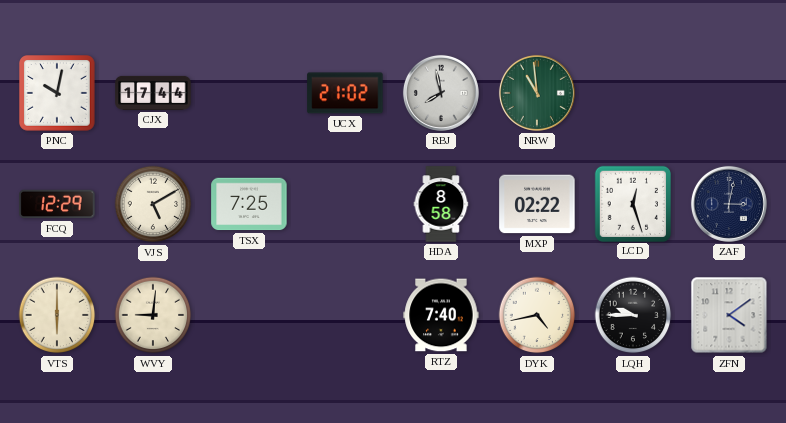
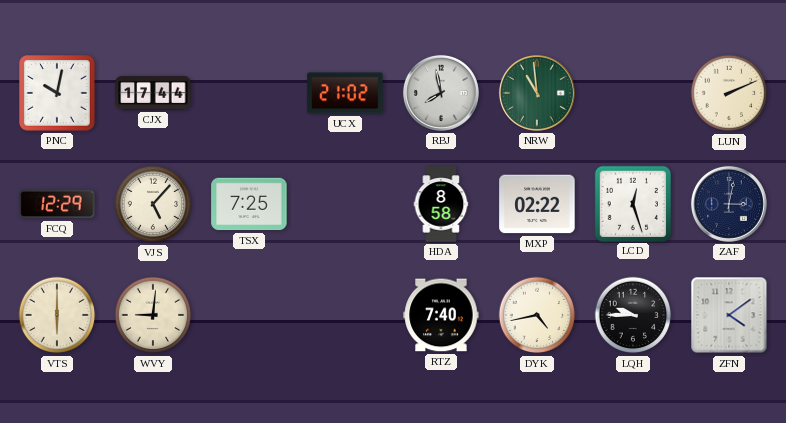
LUN: none -> 2:11
VJS: 5:10 -> 5:07
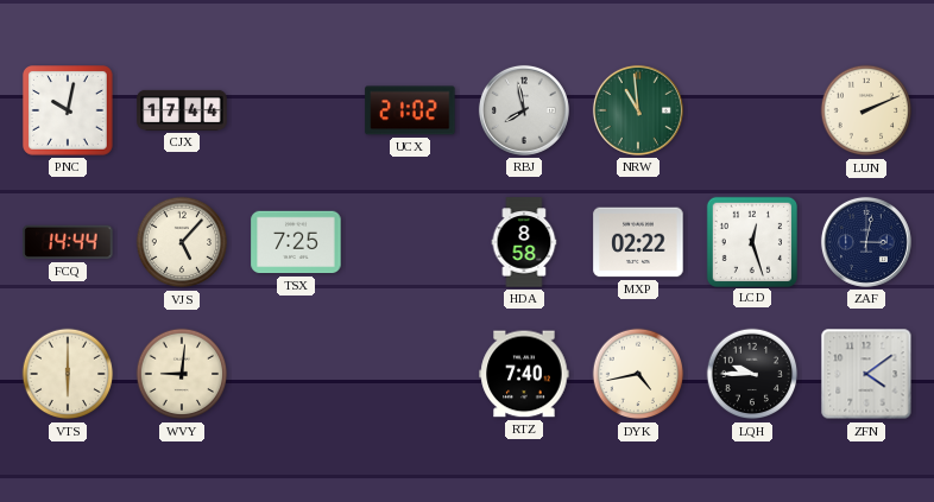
FCQ: 12:29 -> 14:44
